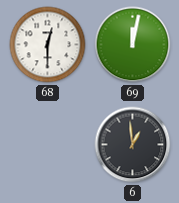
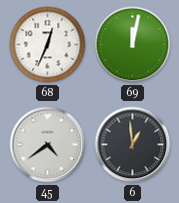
68: 12:30 -> 12:34
45: none -> 4:39
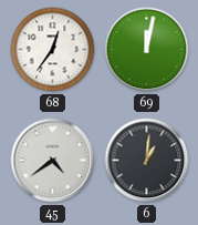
68: 12:34 -> 12:36
6: 12:59 -> 1:01
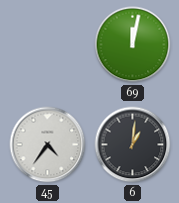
68: 12:36 -> none
45: 4:39 -> 4:36
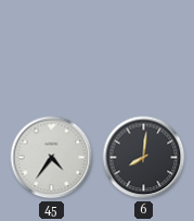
69: 12:02 -> none
6: 1:01 -> 8:01
